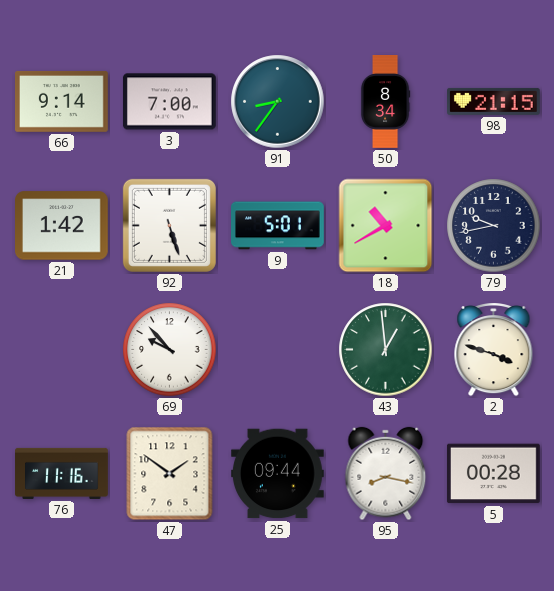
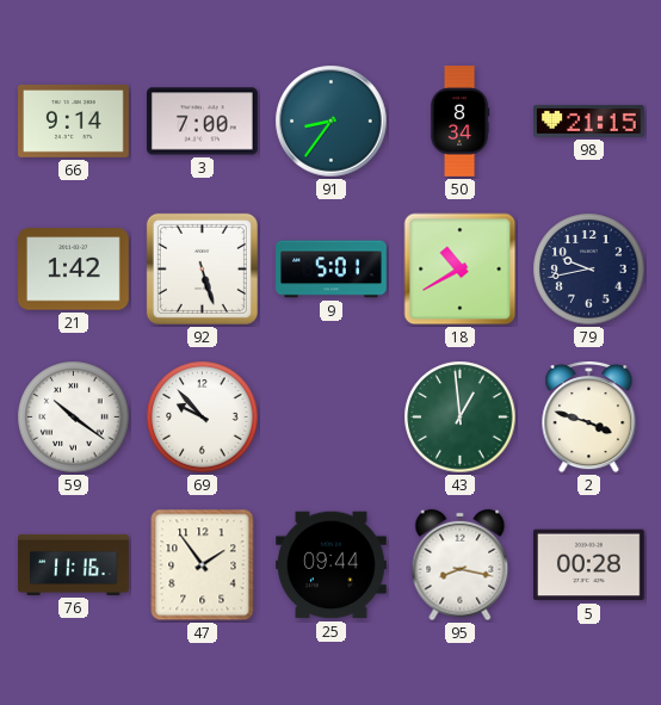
59: none -> 10:21
47: 1:51 -> 1:54
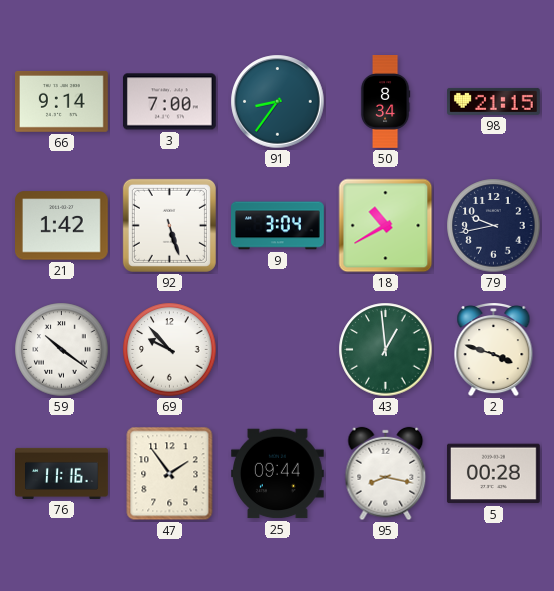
9: 5:01 -> 3:04
